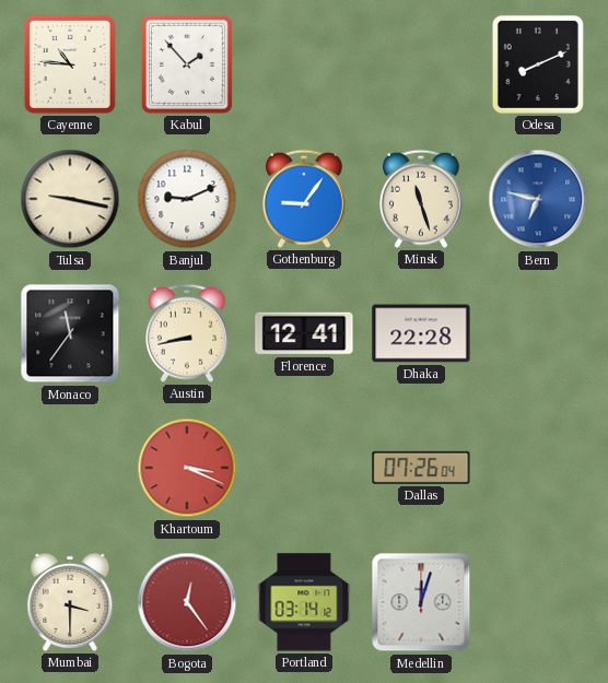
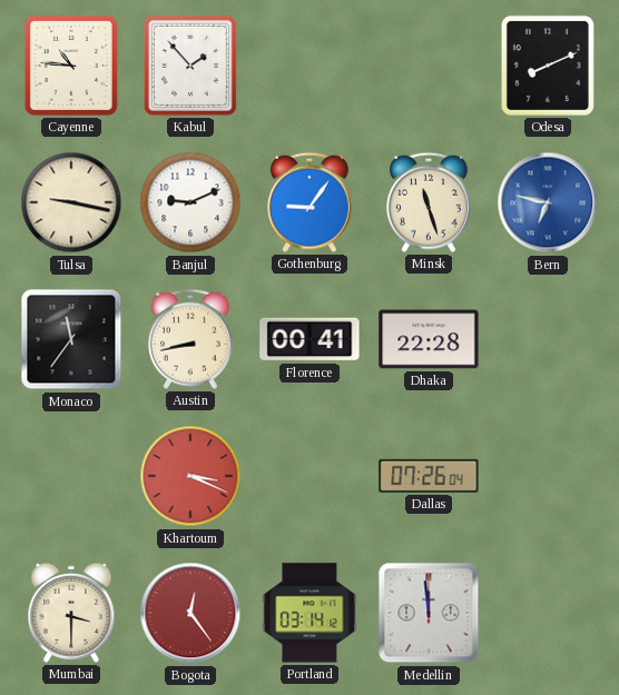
Florence: 12:41 -> 00:41
Medellin: 12:03 -> 11:59
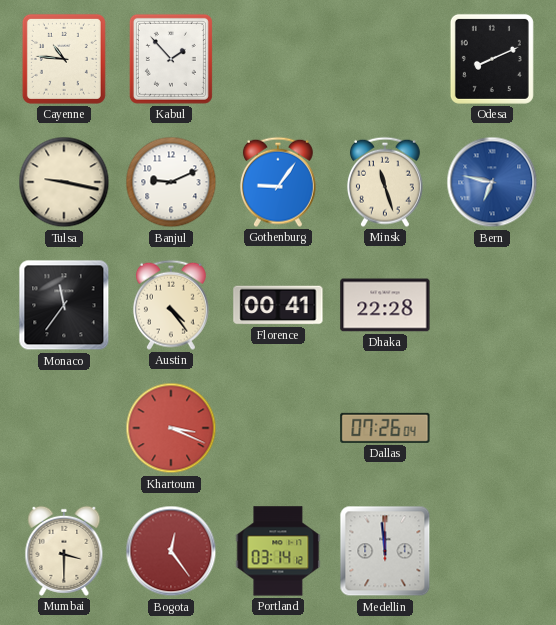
Austin: 8:43 -> 4:24
